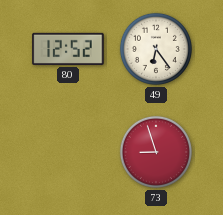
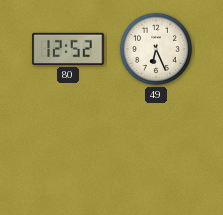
49: 6:24 -> 6:26
73: 8:57 -> none
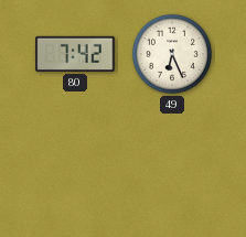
80: 12:52 -> 7:42
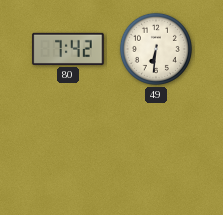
49: 6:26 -> 6:31
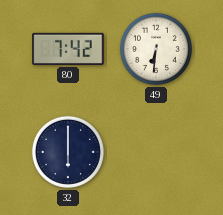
32: none -> 6:00
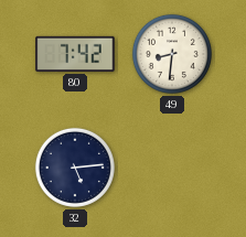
49: 6:31 -> 8:31
32: 6:00 -> 5:14
